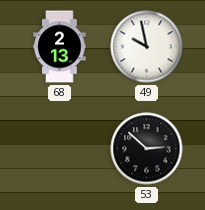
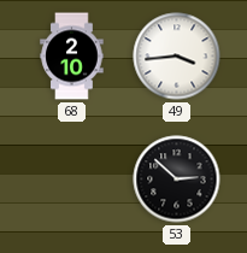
68: 2:13 -> 2:10
49: 9:58 -> 3:44
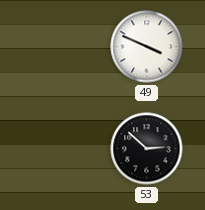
68: 2:10 -> none
49: 3:44 -> 3:49
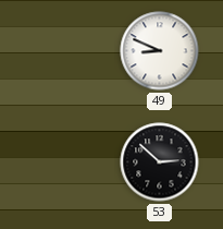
49: 3:49 -> 8:49
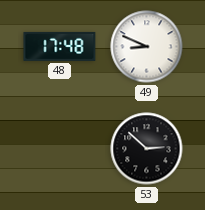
48: none -> 17:48
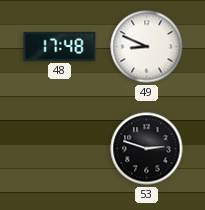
53: 2:52 -> 2:48
